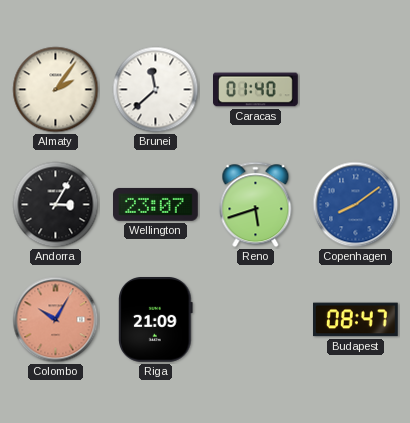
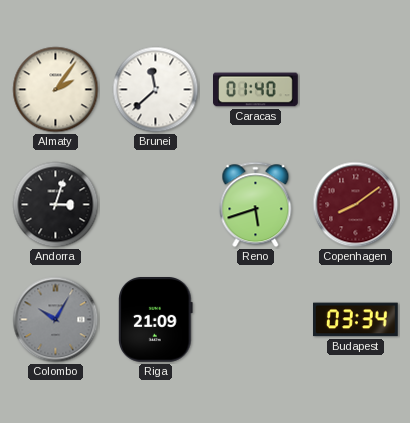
Andorra: 3:05 -> 3:03
Wellington: 23:07 -> none
Copenhagen dial: blue -> burgundy
Colombo dial: salmon -> grey
Budapest: 08:47 -> 03:34
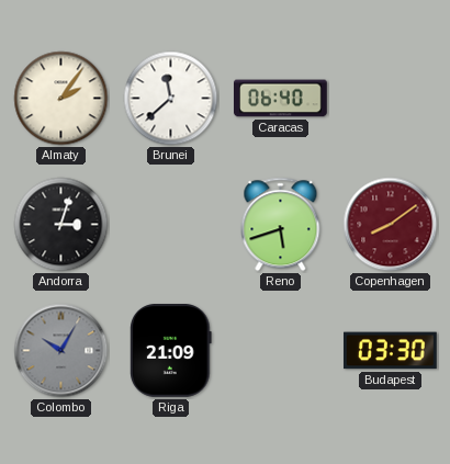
Caracas: 01:40 -> 06:40
Budapest: 03:34 -> 03:30
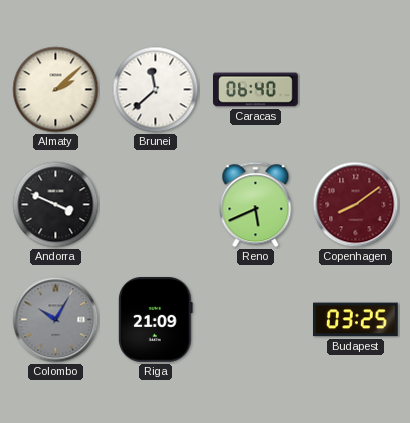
Almaty: 2:06 -> 2:08
Andorra: 3:03 -> 3:49
Reno: 5:42 -> 5:41
Budapest: 03:30 -> 03:25
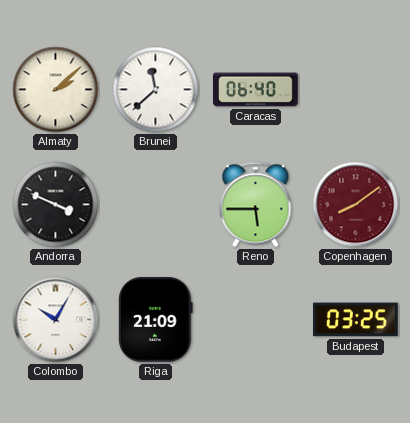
Reno: 5:41 -> 5:45
Colombo dial: grey -> white
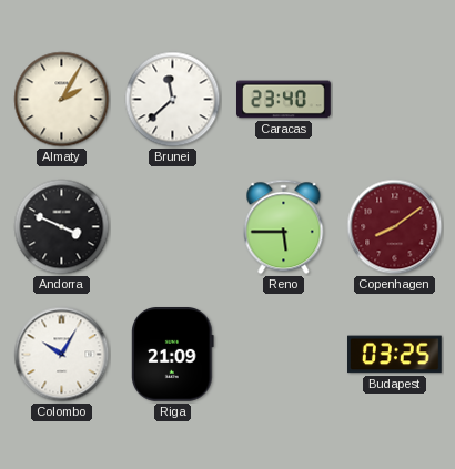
Almaty: 2:08 -> 2:05
Caracas: 06:40 -> 23:40
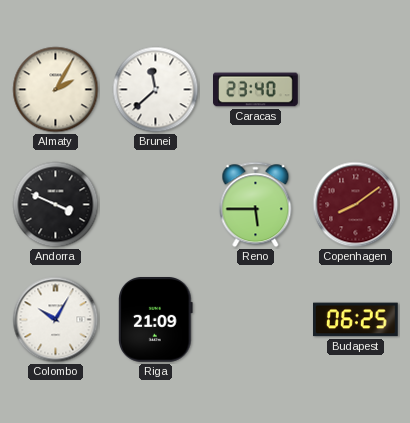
Budapest: 03:25 -> 06:25
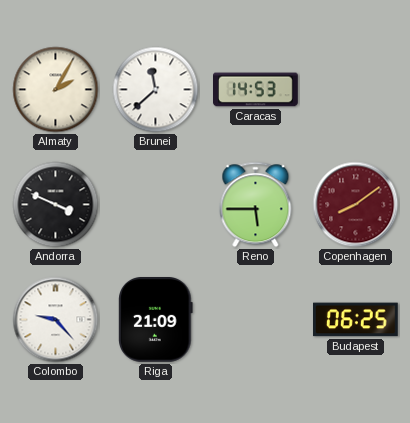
Caracas: 23:40 -> 14:53
Colombo: 10:05 -> 9:23
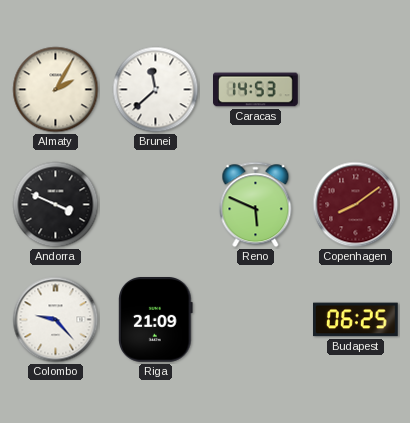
Reno: 5:45 -> 5:49
